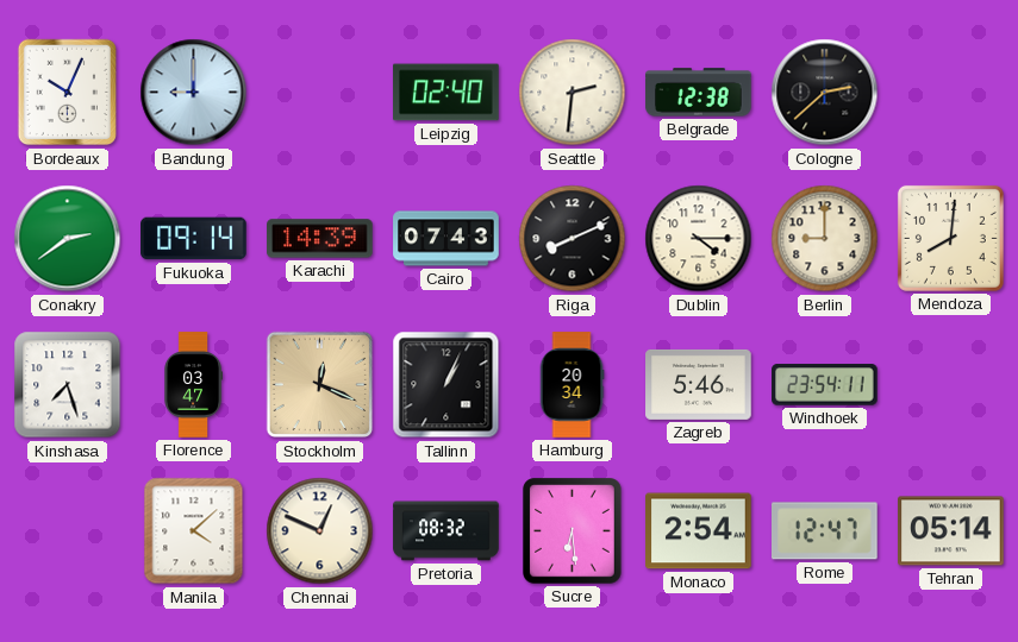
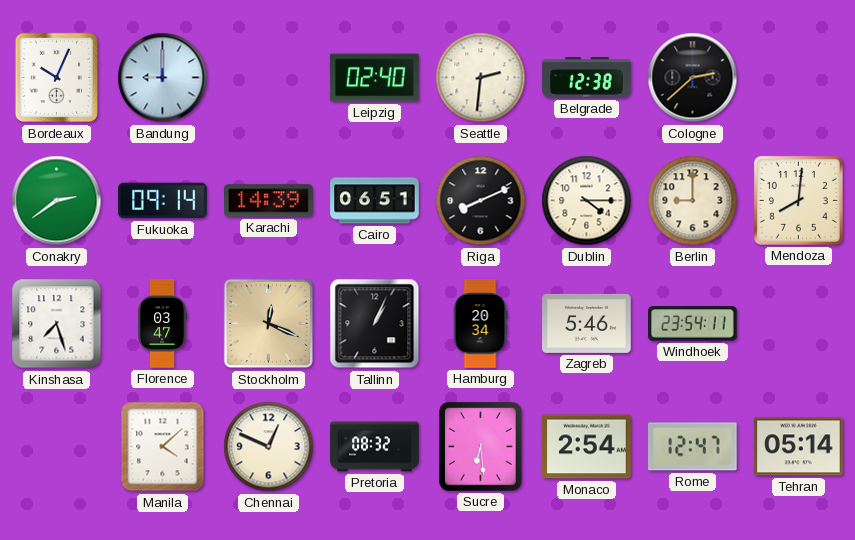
Cairo: 07:43 -> 06:51
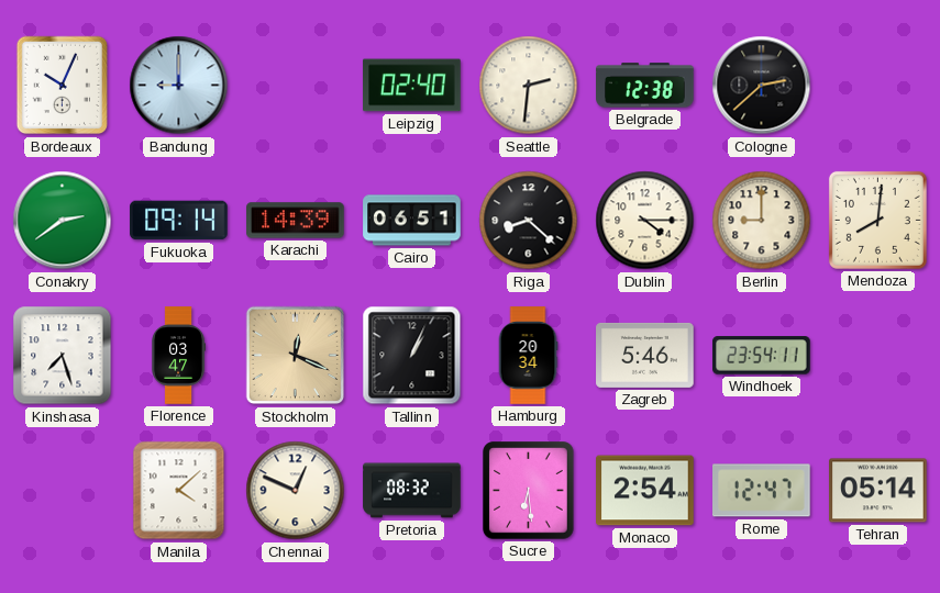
Riga: 8:11 -> 8:22
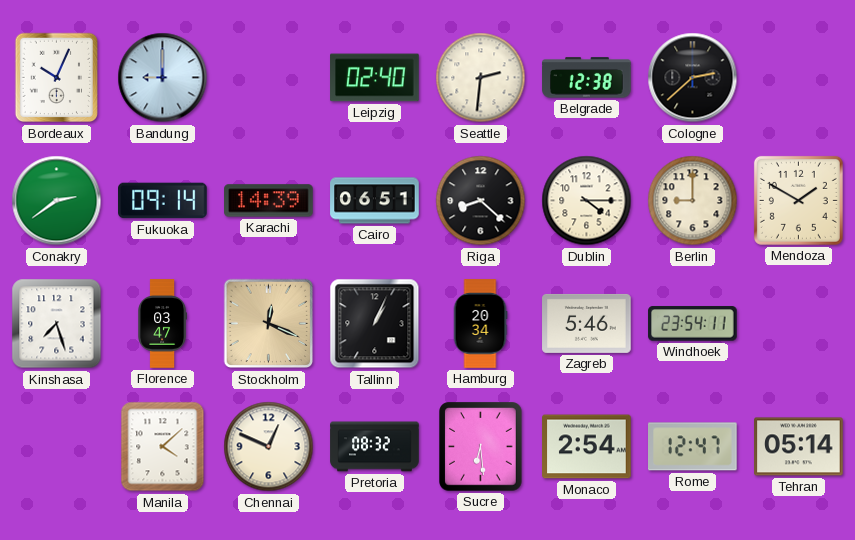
Mendoza: 8:01 -> 1:50
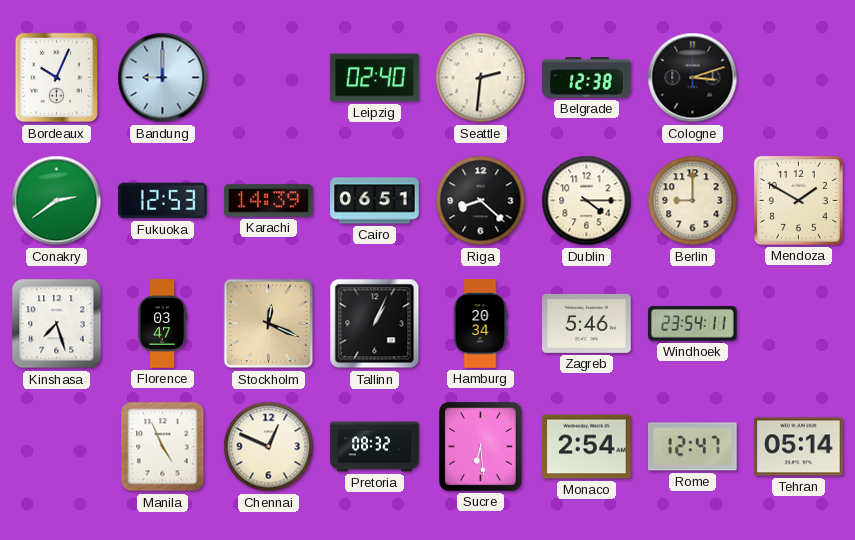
Cologne: 2:38 -> 3:12
Fukuoka: 09:14 -> 12:53
Manila: 4:08 -> 4:56
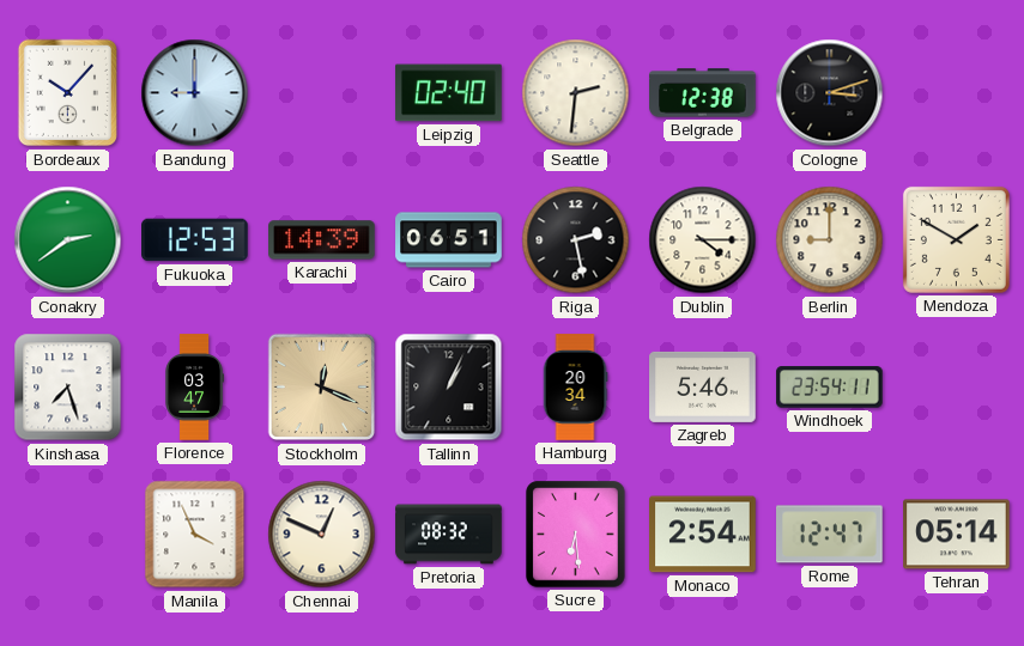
Bordeaux: 10:04 -> 10:07
Riga: 8:22 -> 2:28
Manila: 4:56 -> 3:56
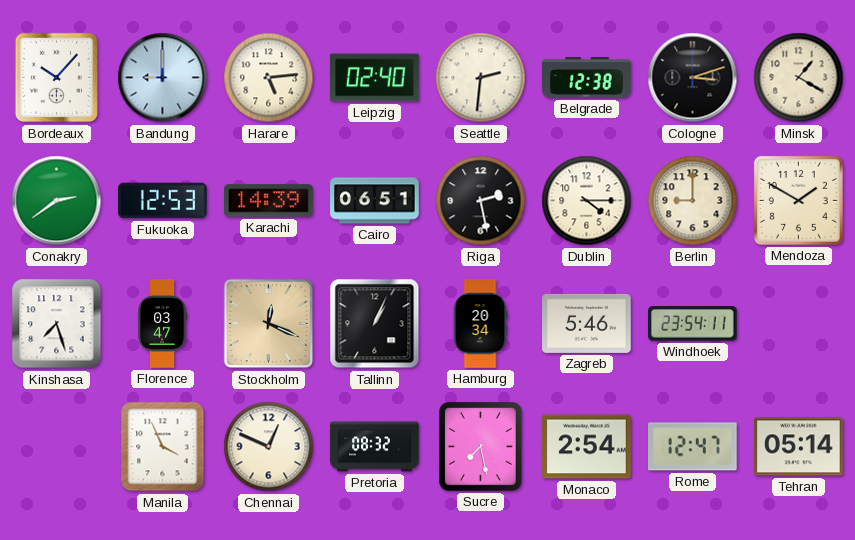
Harare: none -> 5:14
Minsk: none -> 1:20
Sucre: 6:29 -> 7:28
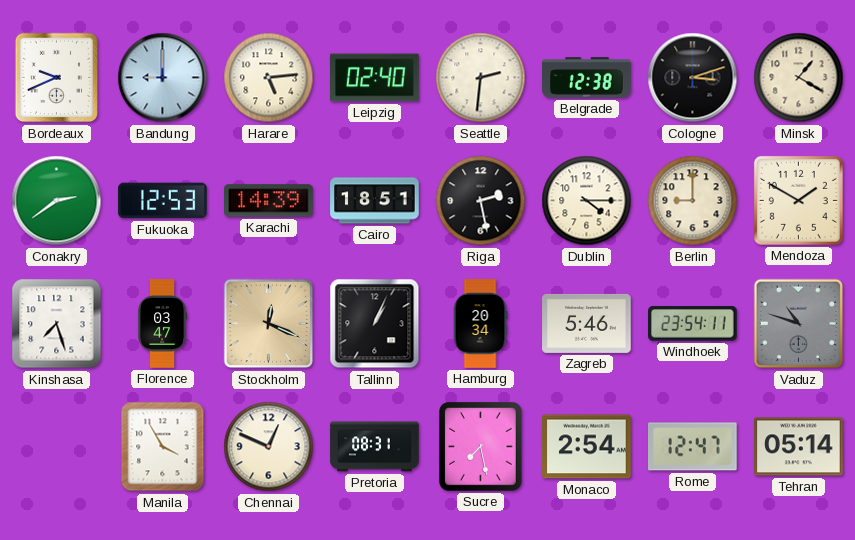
Bordeaux: 10:07 -> 9:41
Cairo: 06:51 -> 18:51
Vaduz: none -> 10:48
Manila: 3:56 -> 3:55
Pretoria: 08:32 -> 08:31
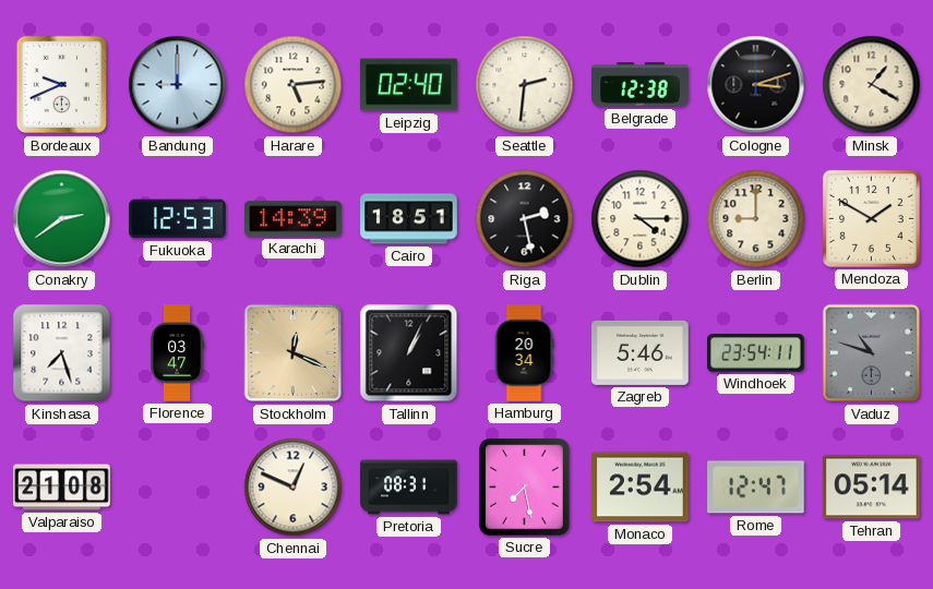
Valparaiso: none -> 21:08
Manila: 3:55 -> none
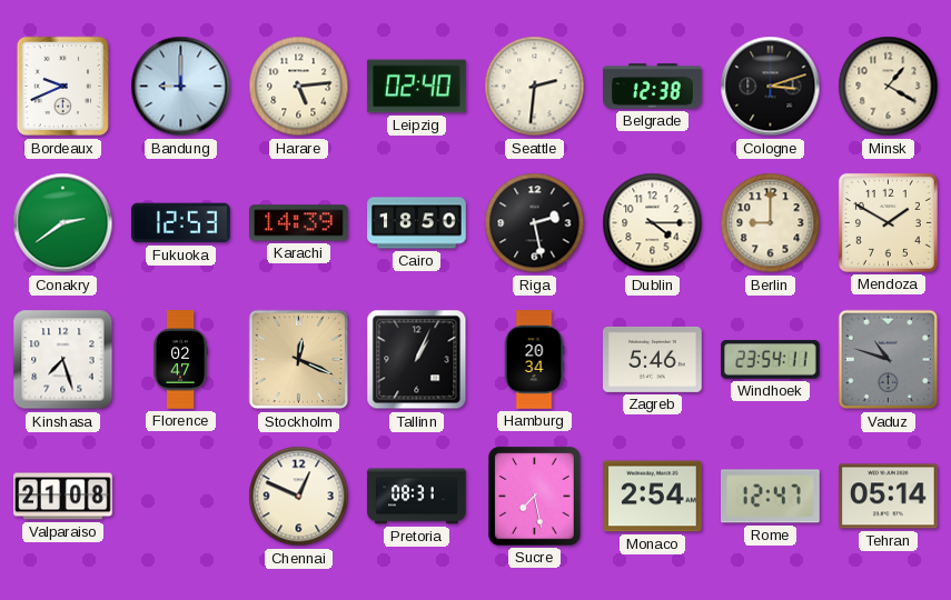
Cairo: 18:51 -> 18:50
Florence: 03:47 -> 02:47
